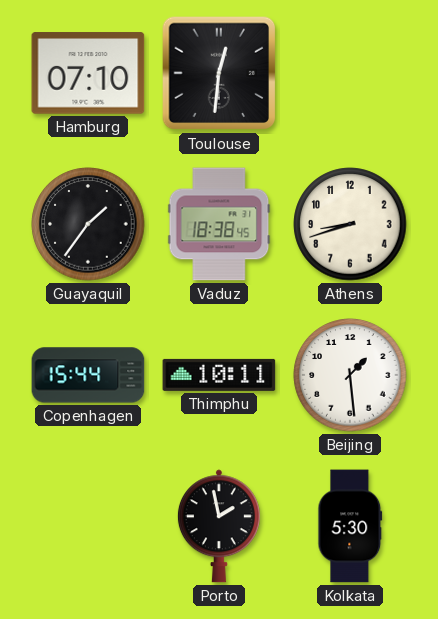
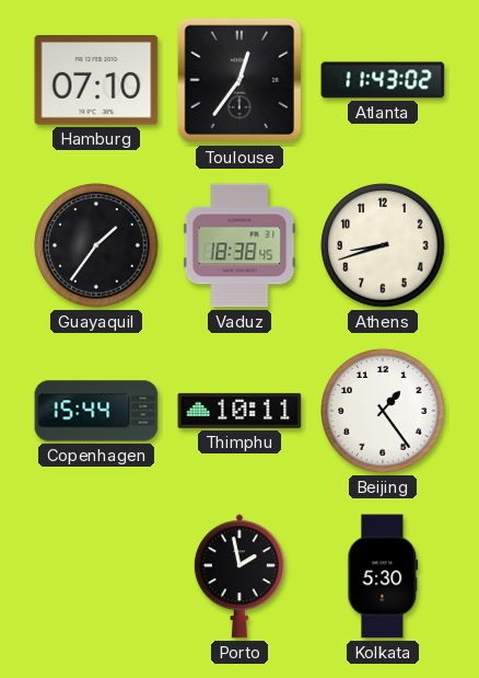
Toulouse: 12:31 -> 12:36
Atlanta: none -> 11:43
Beijing: 1:29 -> 1:24
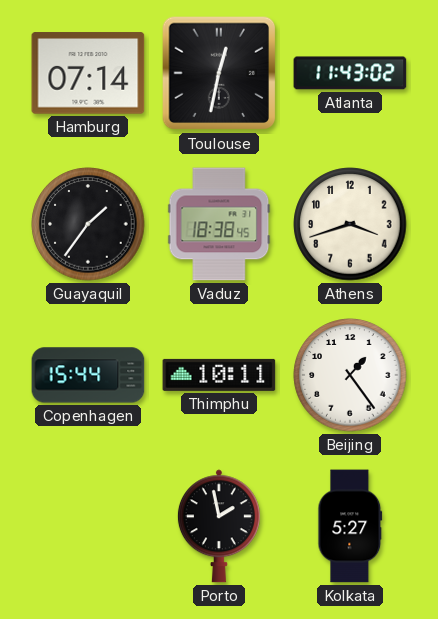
Hamburg: 07:10 -> 07:14
Toulouse: 12:36 -> 12:32
Athens: 8:42 -> 3:42
Kolkata: 5:30 -> 5:27
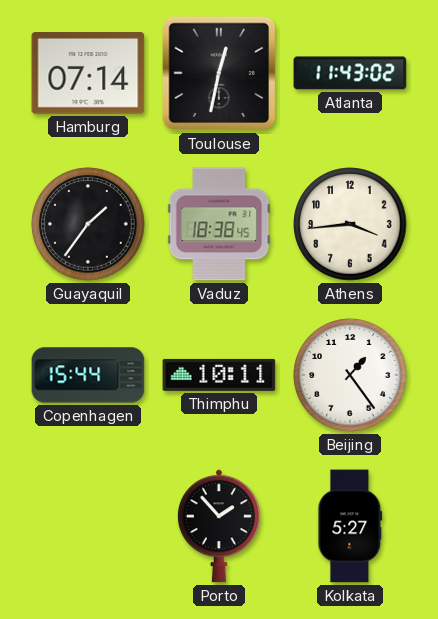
Athens: 3:42 -> 3:44
Porto: 1:58 -> 1:53
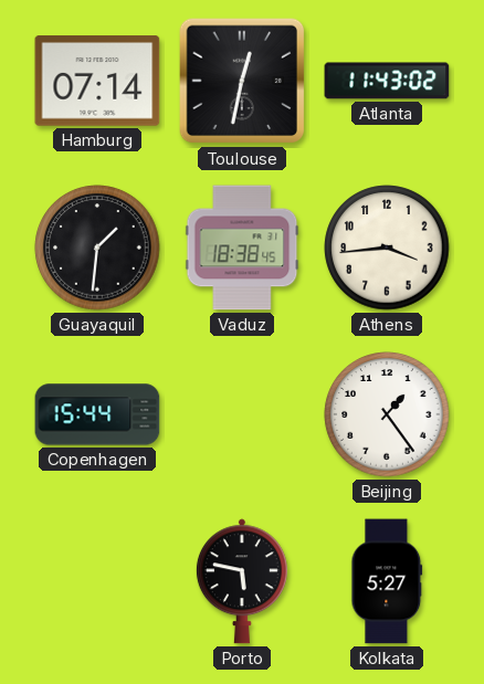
Guayaquil: 1:36 -> 1:31
Thimphu: 10:11 -> none
Porto: 1:53 -> 5:47
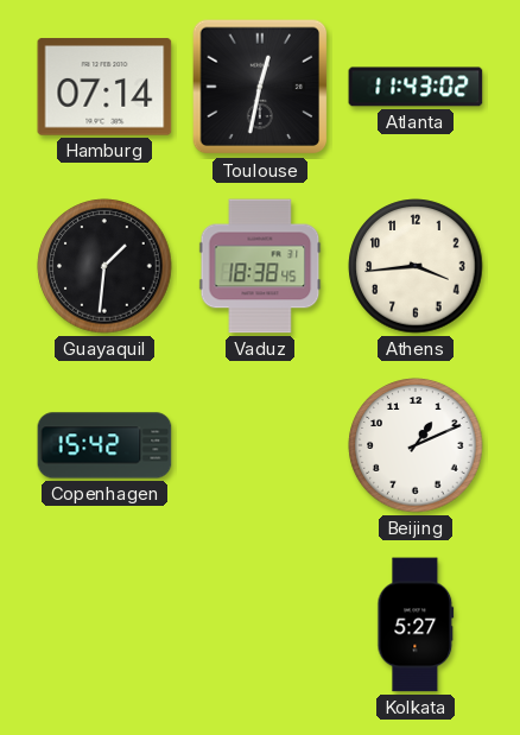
Copenhagen: 15:44 -> 15:42
Beijing: 1:24 -> 1:11
Porto: 5:47 -> none
